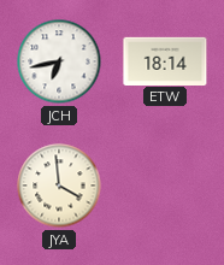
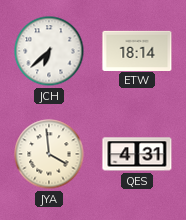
JCH: 6:43 -> 6:38
QES: none -> 4:31
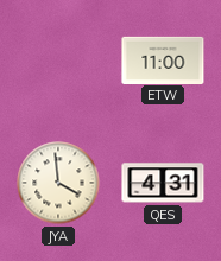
JCH: 6:38 -> none
ETW: 18:14 -> 11:00
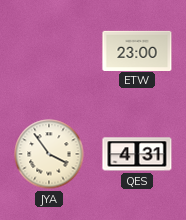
ETW: 11:00 -> 23:00
JYA: 3:59 -> 3:54
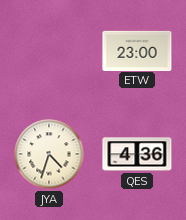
JYA: 3:54 -> 4:33
QES: 4:31 -> 4:36
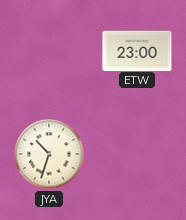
JYA: 4:33 -> 10:33
QES: 4:36 -> none
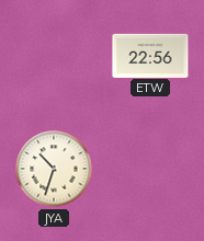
ETW: 23:00 -> 22:56
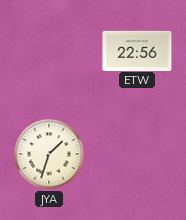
JYA: 10:33 -> 1:33
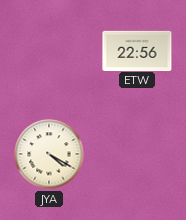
JYA: 1:33 -> 4:20
